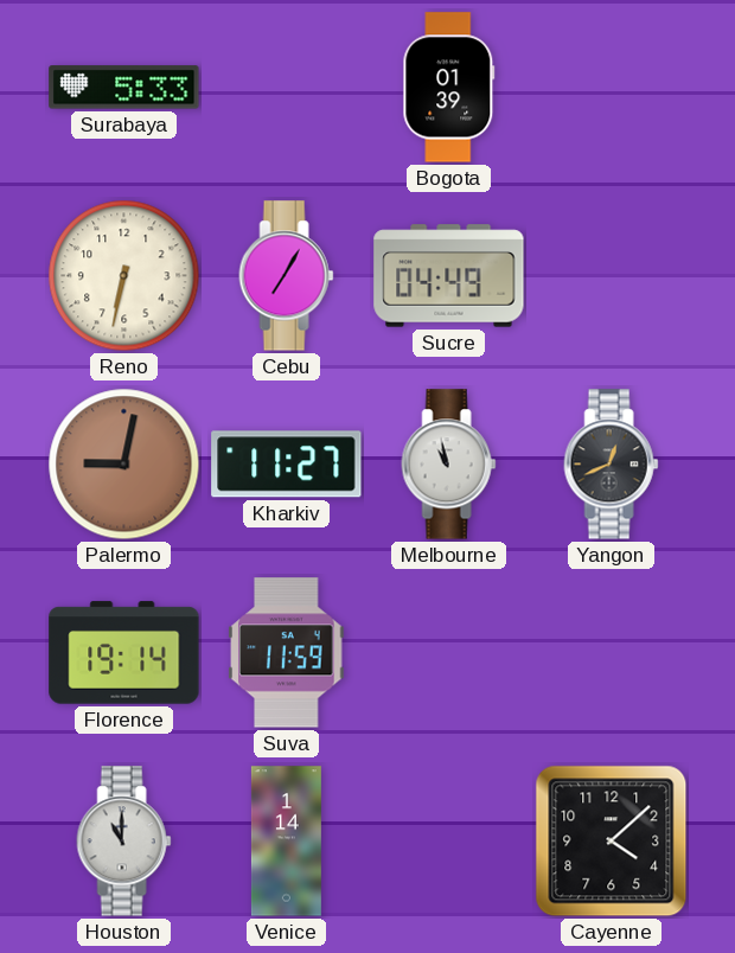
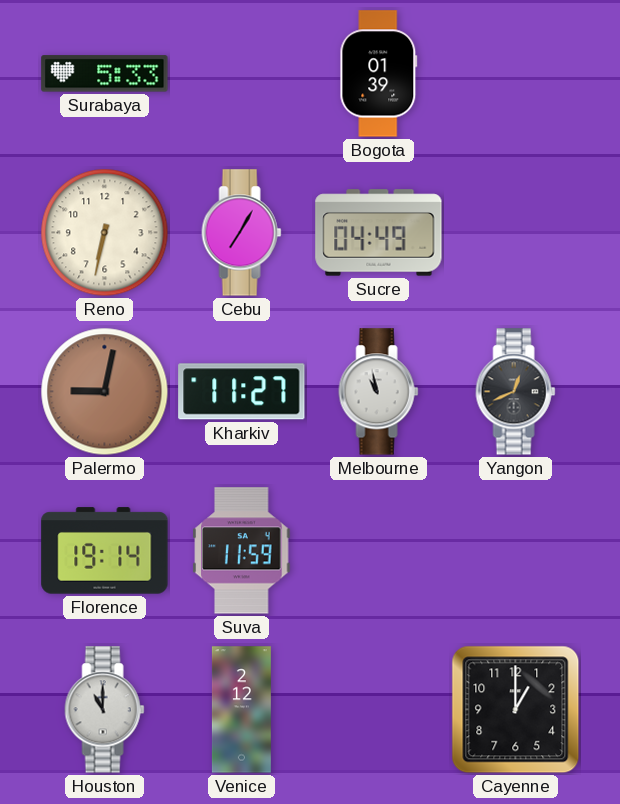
Venice: 1:14 -> 2:12
Cayenne: 4:08 -> 1:00
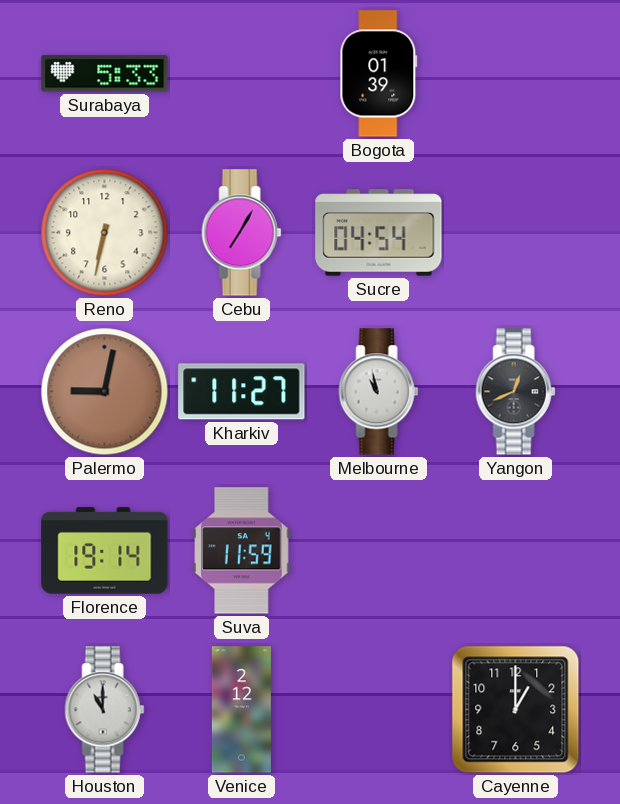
Sucre: 04:49 -> 04:54
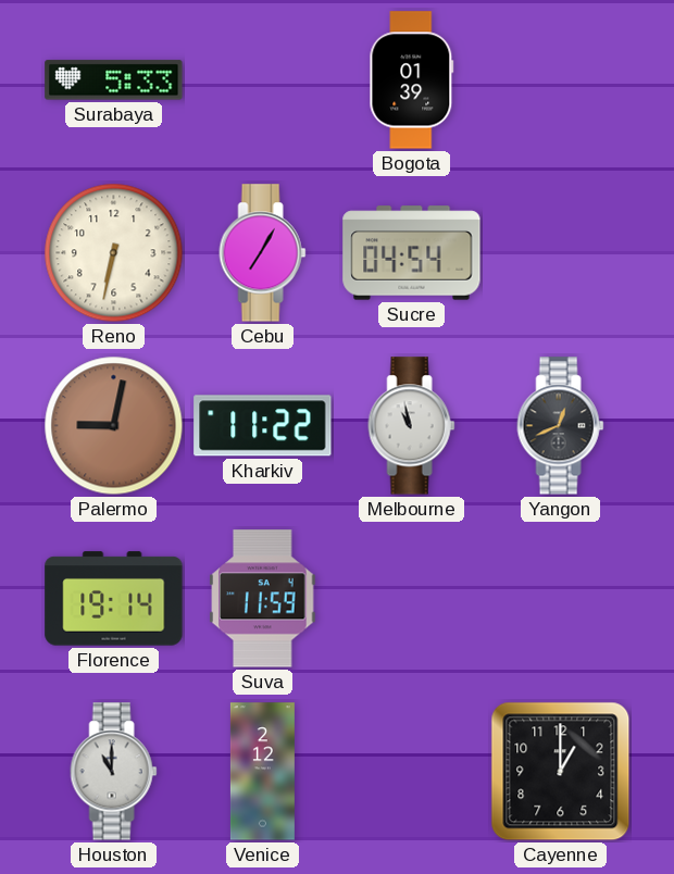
Kharkiv: 11:27 -> 11:22
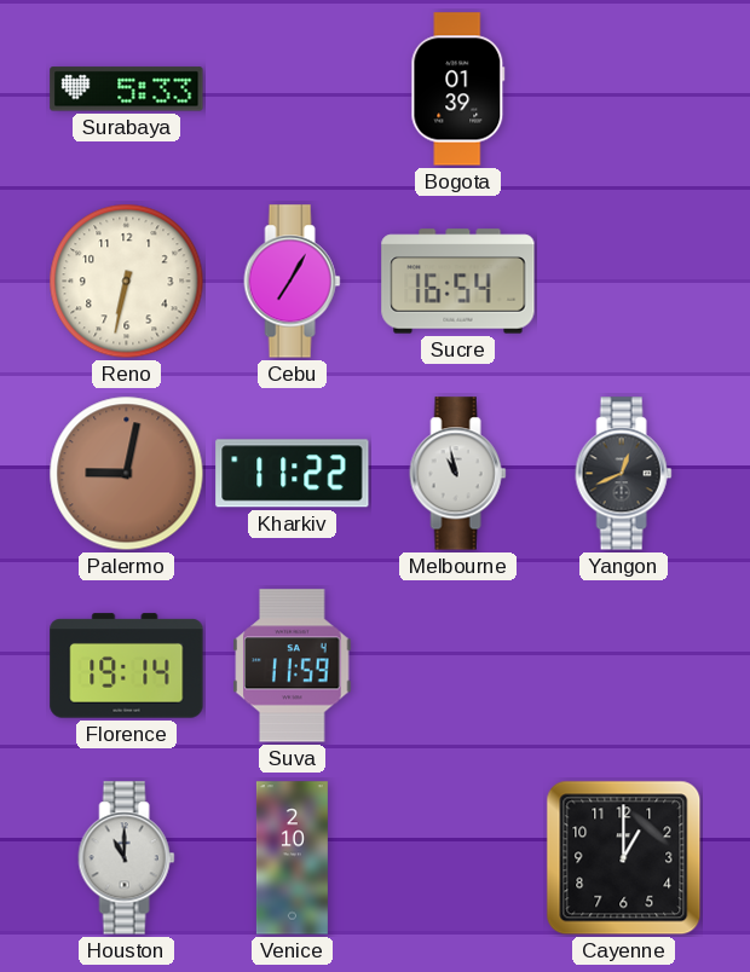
Sucre: 04:54 -> 16:54
Venice: 2:12 -> 2:10
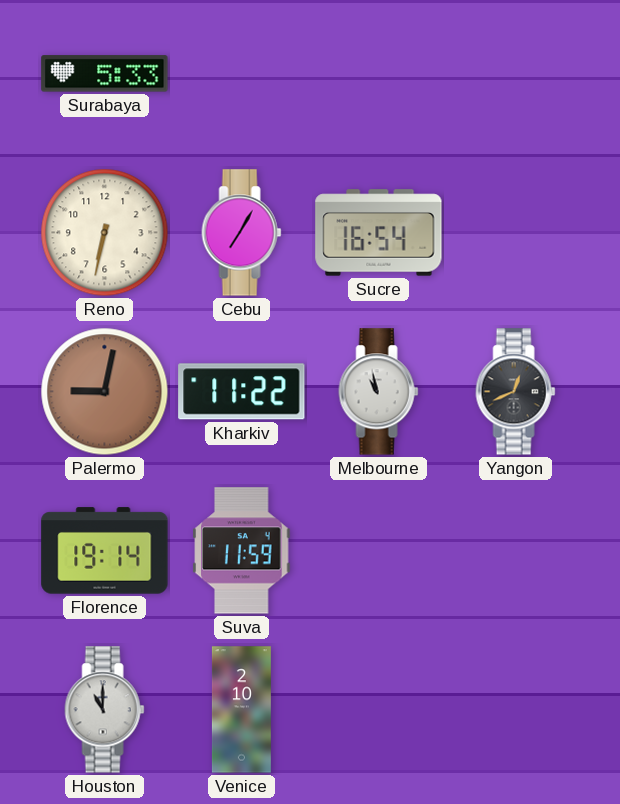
Bogota: 01:39 -> none
Cayenne: 1:00 -> none
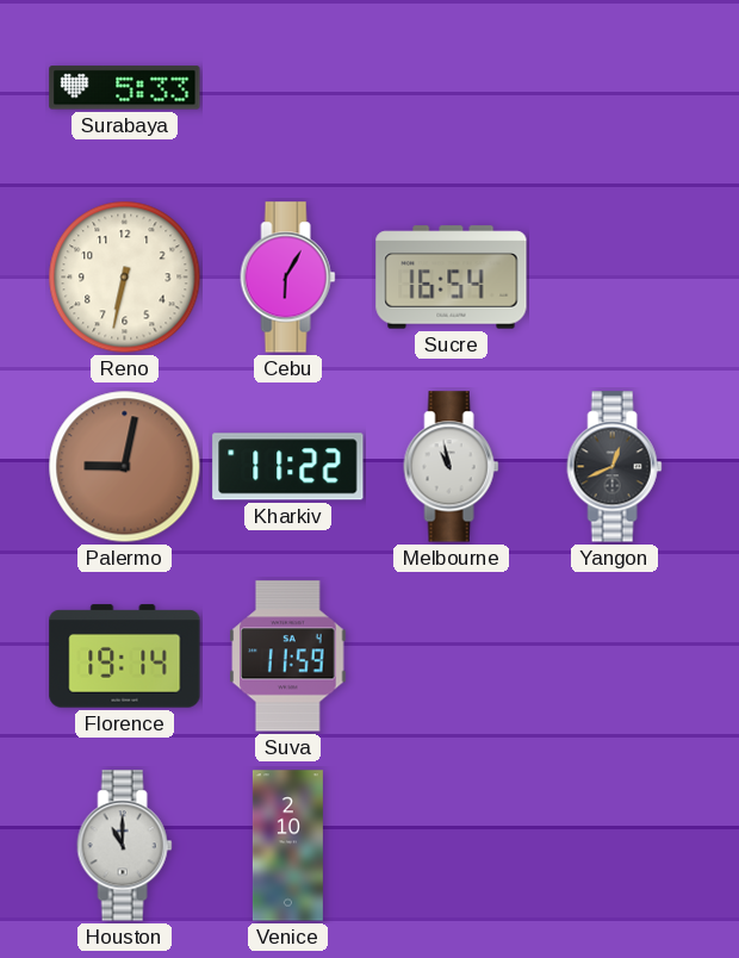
Cebu: 7:05 -> 6:05
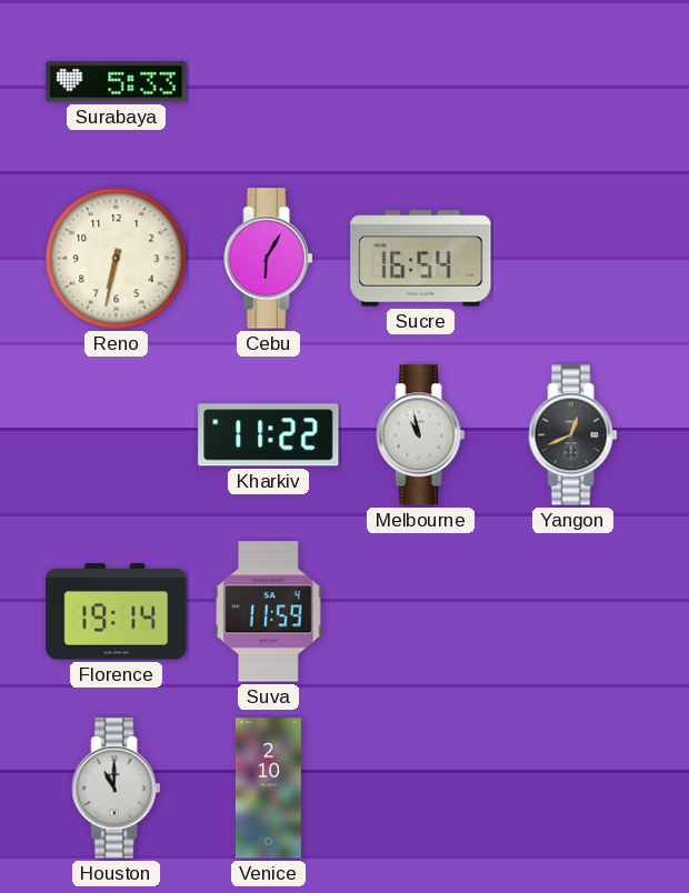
Palermo: 9:02 -> none
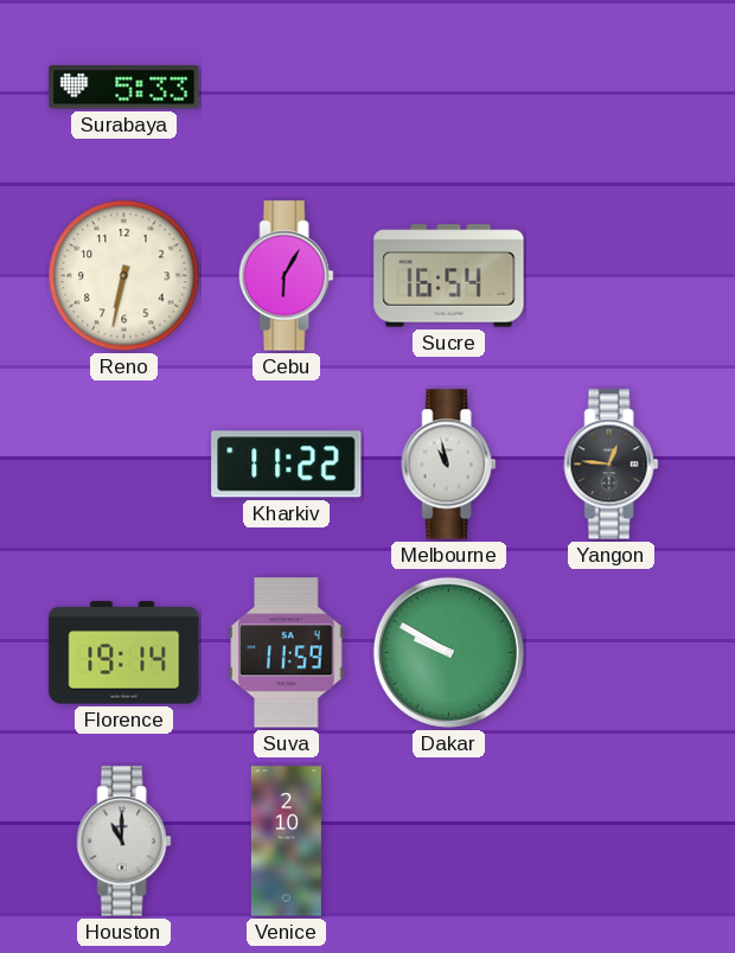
Yangon: 12:41 -> 12:46
Dakar: none -> 9:50
